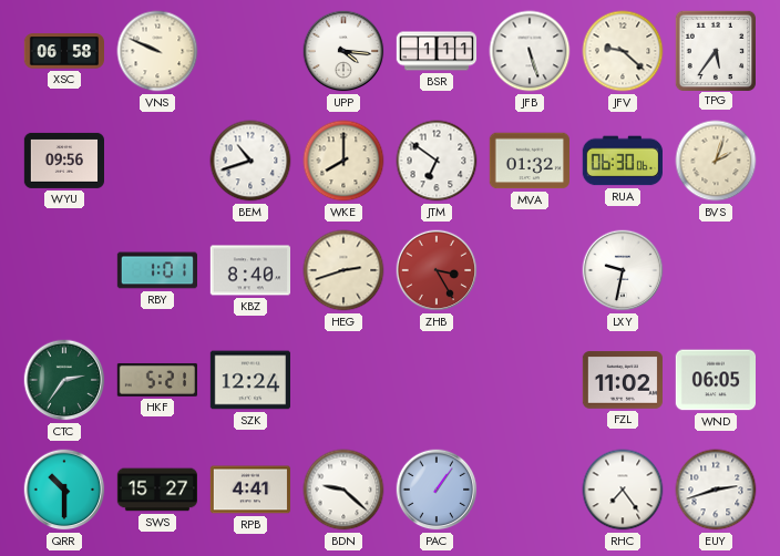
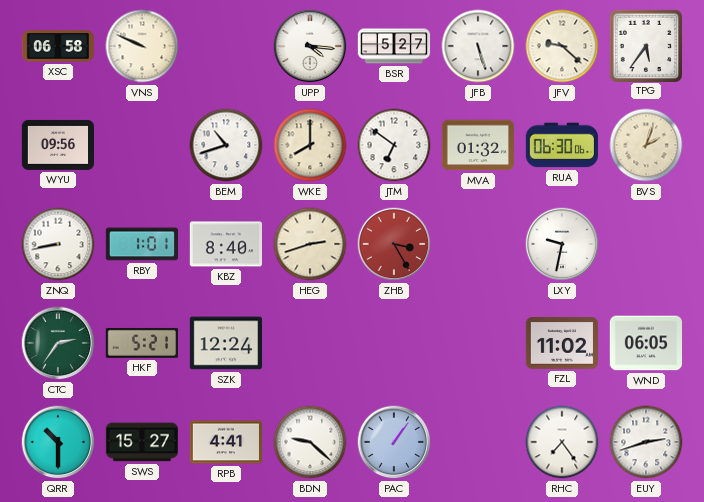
BSR: 1:11 -> 5:27
ZNQ: none -> 8:43
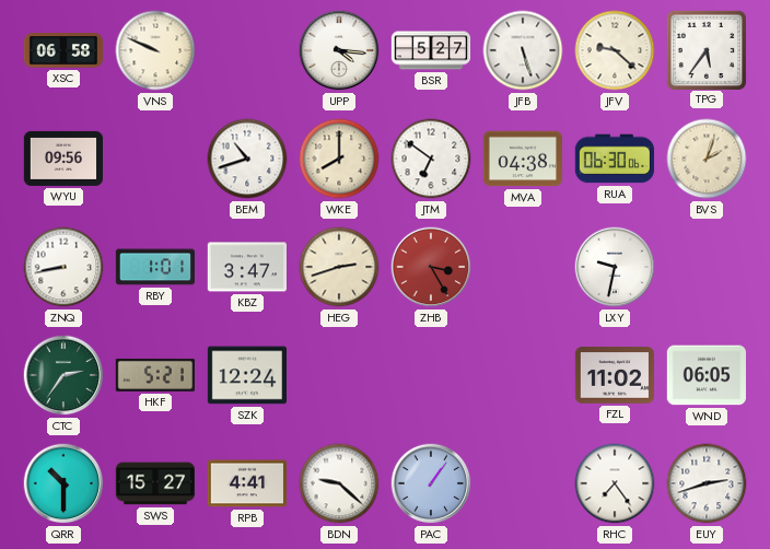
MVA: 01:32 -> 04:38
KBZ: 8:40 -> 3:47
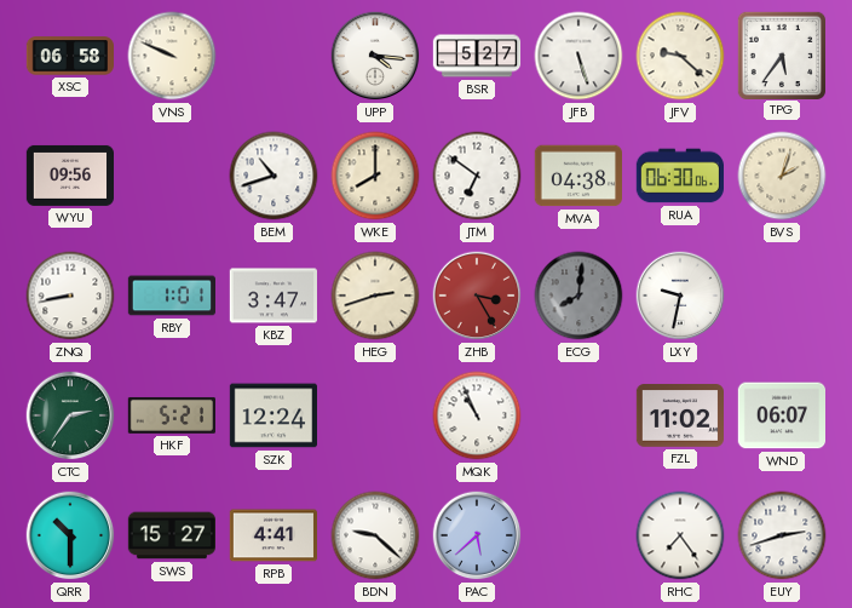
ECG: none -> 8:01
MQK: none -> 10:56
WND: 06:05 -> 06:07
PAC: 1:06 -> 5:38
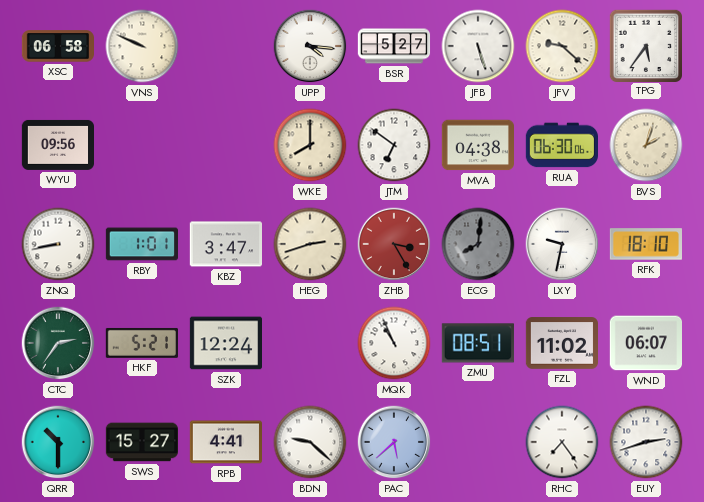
BEM: 10:42 -> none
RFK: none -> 18:10
ZMU: none -> 08:51
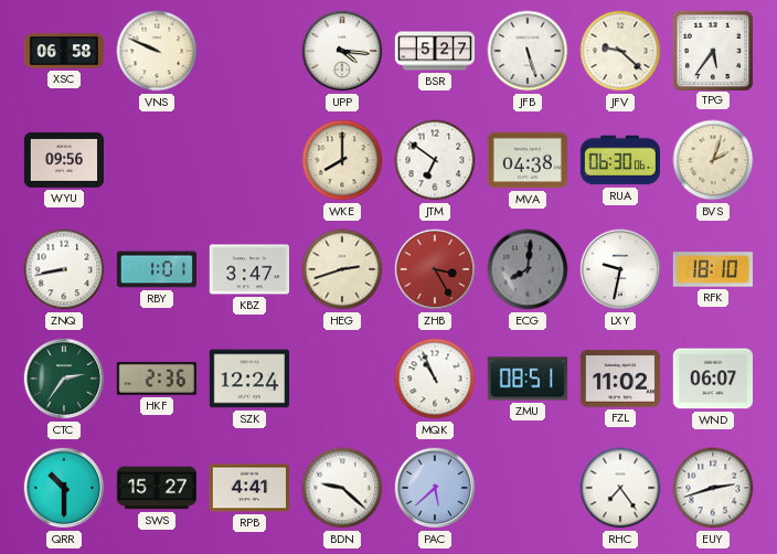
HKF: 5:21 -> 2:36
